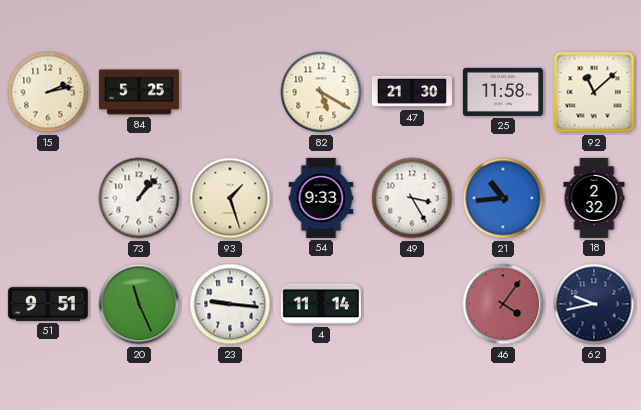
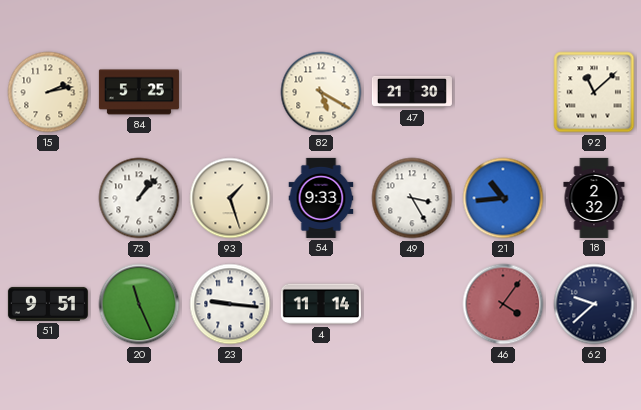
25: 11:58 -> none
62: 9:43 -> 9:38
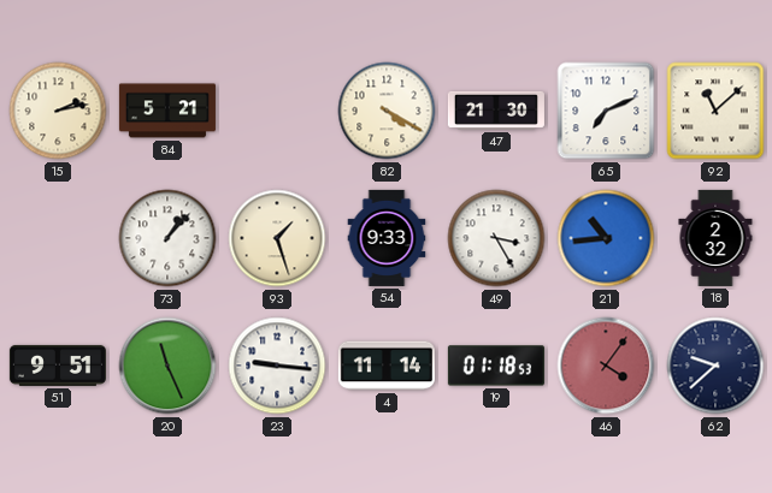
84: 5:25 -> 5:21
82: 5:20 -> 4:20
65: none -> 7:11
19: none -> 01:18
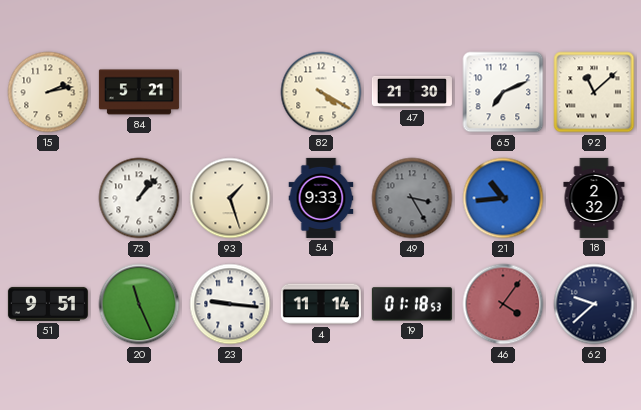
49 dial: white -> grey
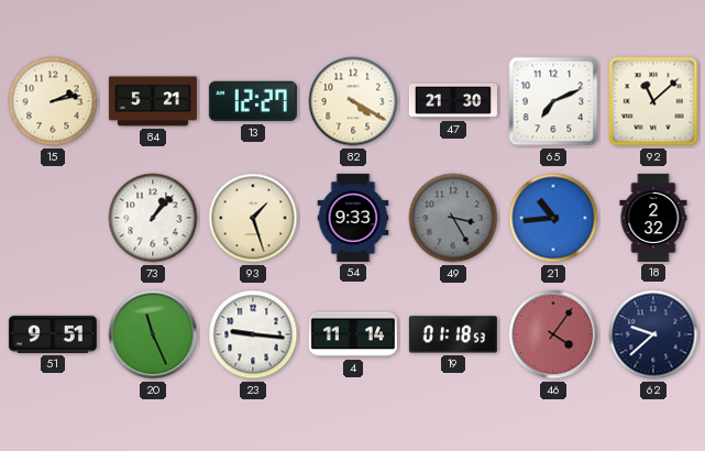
13: none -> 12:27
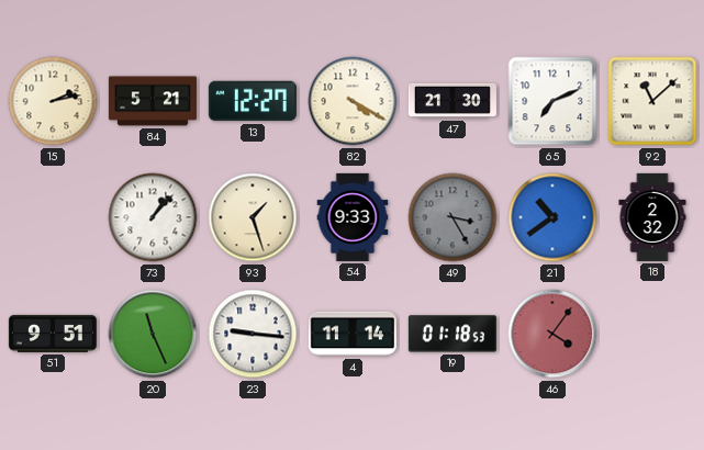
21: 10:44 -> 10:39
62: 9:38 -> none
